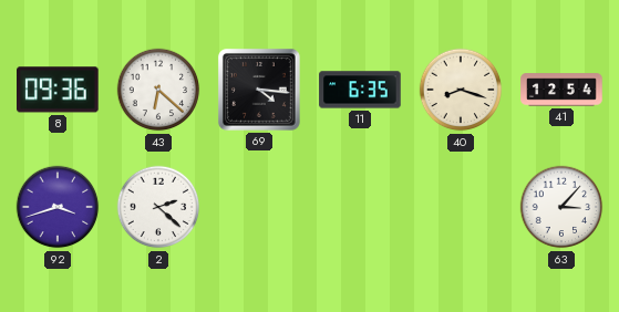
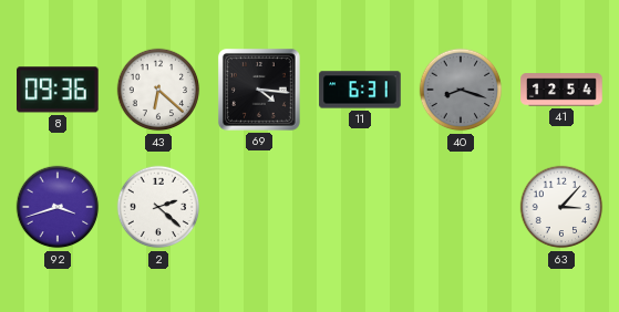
11: 6:35 -> 6:31
40 dial: cream -> grey
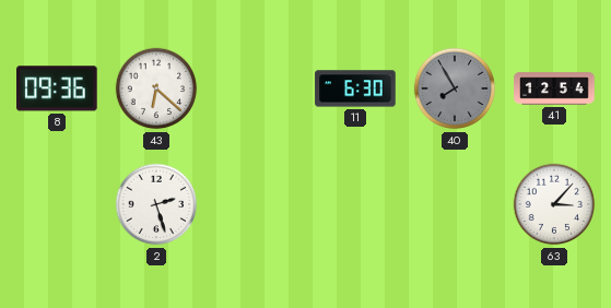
69: 4:16 -> none
11: 6:31 -> 6:30
40: 8:18 -> 7:55
92: 3:42 -> none
2: 2:22 -> 2:27
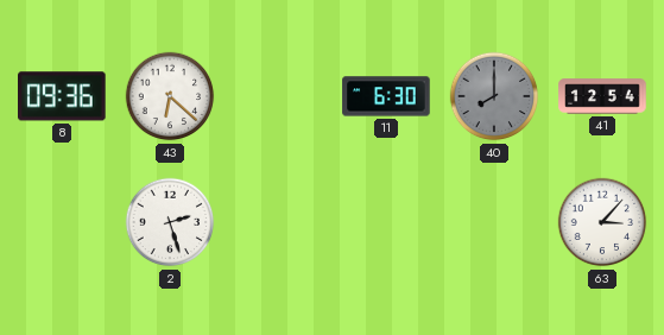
40: 7:55 -> 8:00
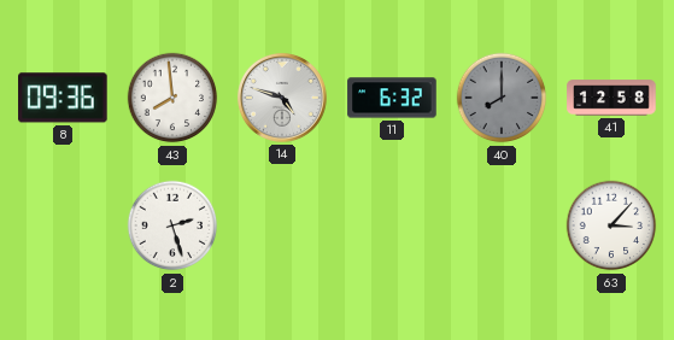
43: 6:22 -> 7:59
14: none -> 4:48
11: 6:30 -> 6:32
41: 12:54 -> 12:58
